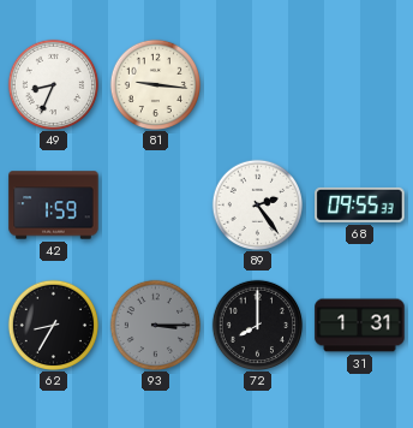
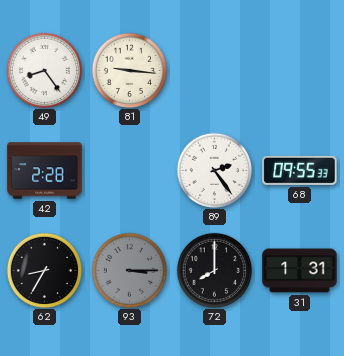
49: 8:34 -> 8:24
42: 1:59 -> 2:28
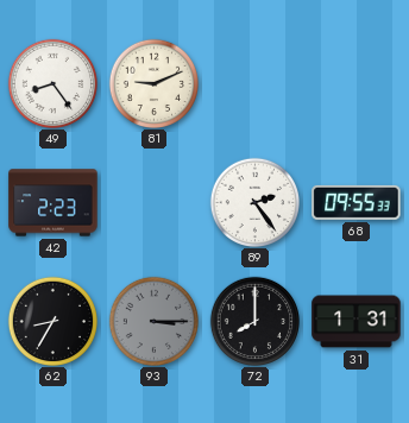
81: 9:16 -> 9:11
42: 2:28 -> 2:23
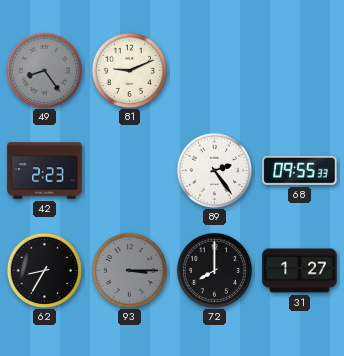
49 dial: white -> grey
31: 1:31 -> 1:27
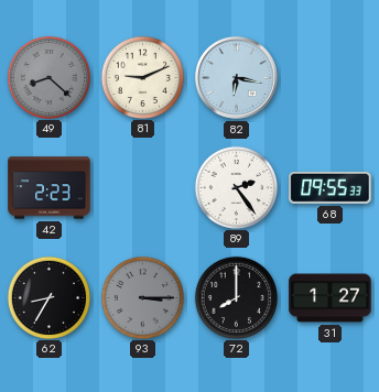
49: 8:24 -> 8:22
82: none -> 6:17
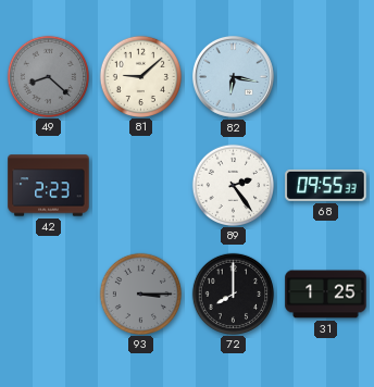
81: 9:11 -> 9:08
62: 8:35 -> none
31: 1:27 -> 1:25
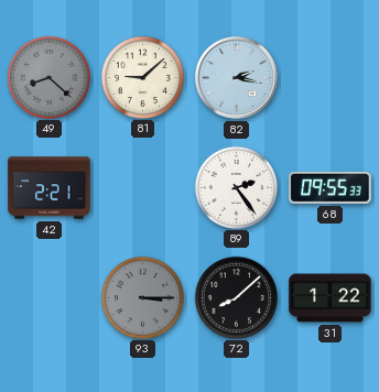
82: 6:17 -> 2:17
42: 2:23 -> 2:21
72: 8:00 -> 8:08
31: 1:25 -> 1:22
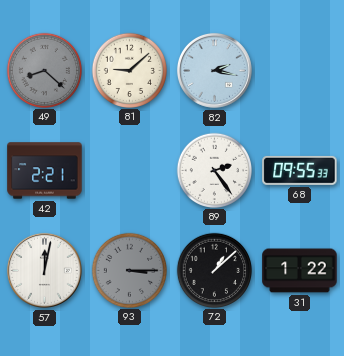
57: none -> 12:02
72: 8:08 -> 1:08
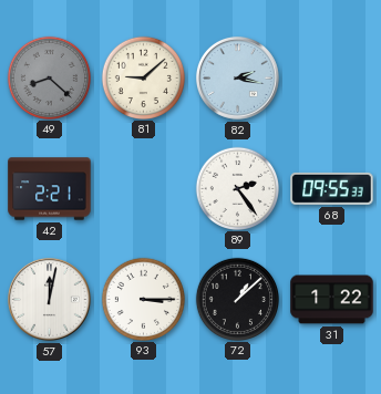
93 dial: grey -> white
